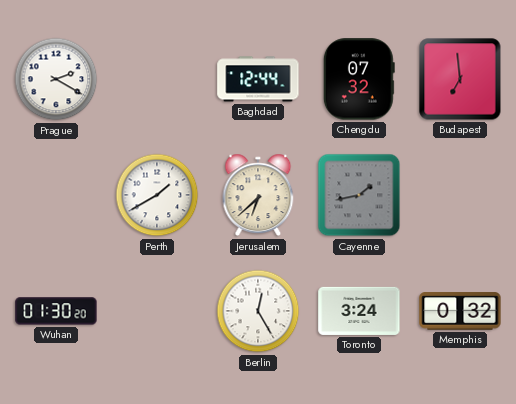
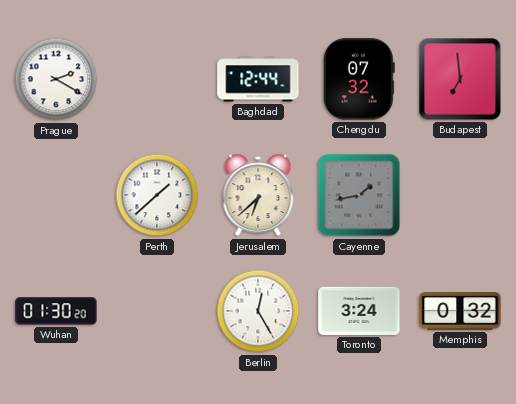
Perth: 1:40 -> 1:38
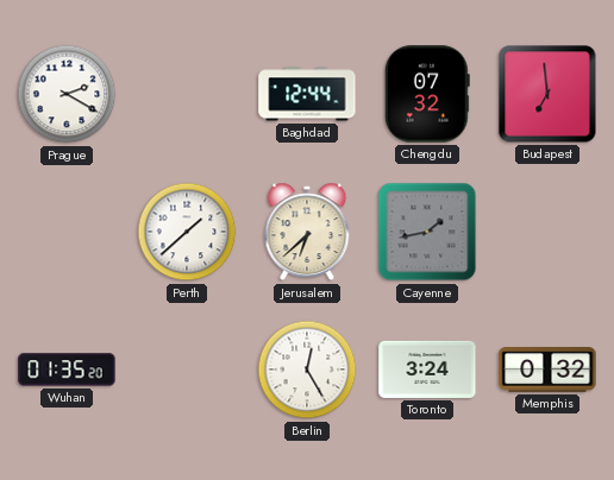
Wuhan: 01:30 -> 01:35
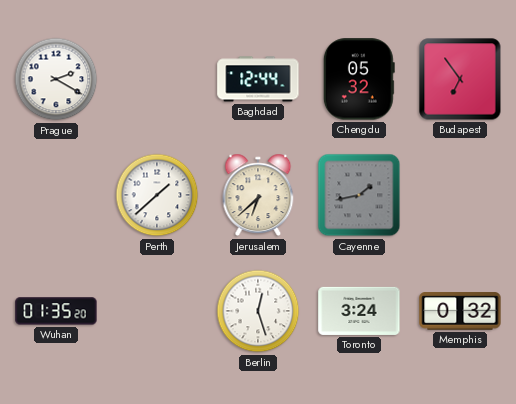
Chengdu: 07:32 -> 05:32
Budapest: 6:59 -> 6:54
Berlin: 12:25 -> 12:27
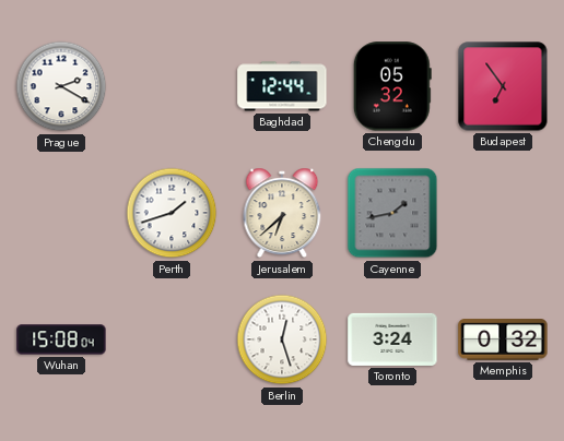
Perth: 1:38 -> 1:42
Wuhan: 01:35 -> 15:08
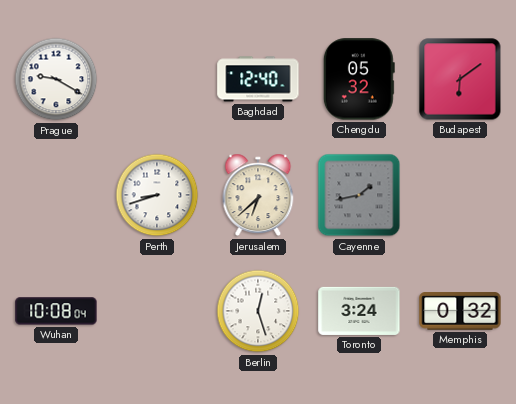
Prague: 2:20 -> 9:20
Baghdad: 12:44 -> 12:40
Budapest: 6:54 -> 6:09
Perth: 1:42 -> 8:42
Wuhan: 15:08 -> 10:08
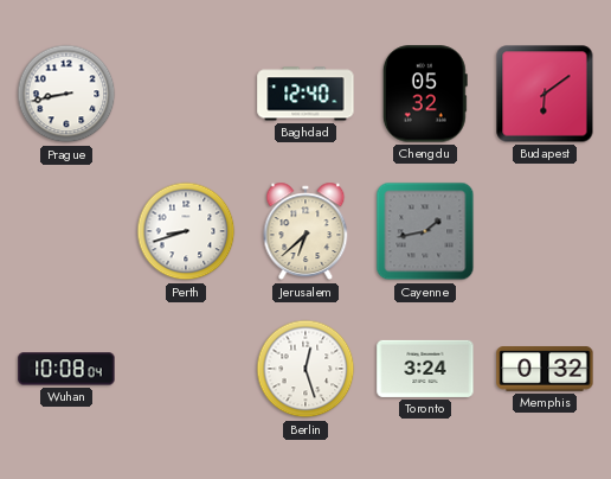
Prague: 9:20 -> 8:43
